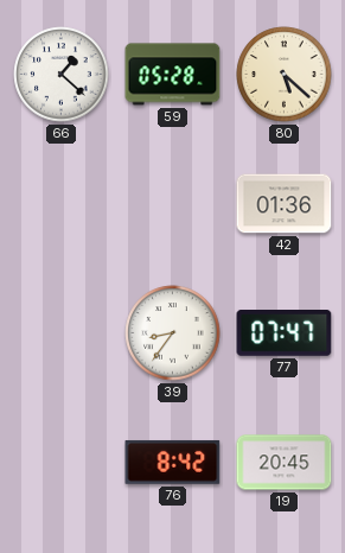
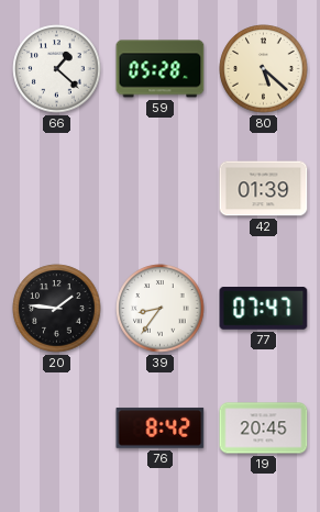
42: 01:36 -> 01:39
20: none -> 1:46
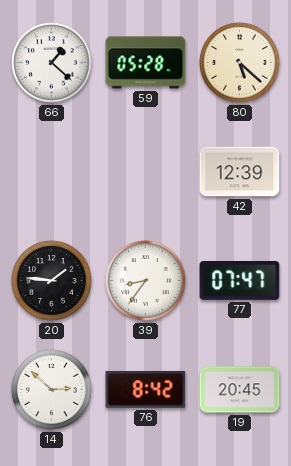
42: 01:39 -> 12:39
14: none -> 2:52
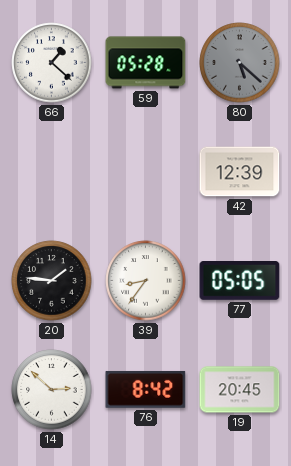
80 dial: cream -> grey
77: 07:47 -> 05:05
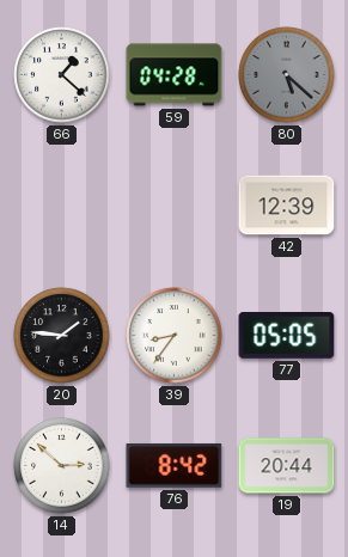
59: 05:28 -> 04:28
19: 20:45 -> 20:44
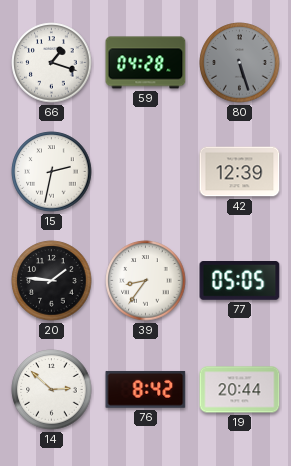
66: 1:22 -> 1:18
80: 5:22 -> 5:27
15: none -> 2:32
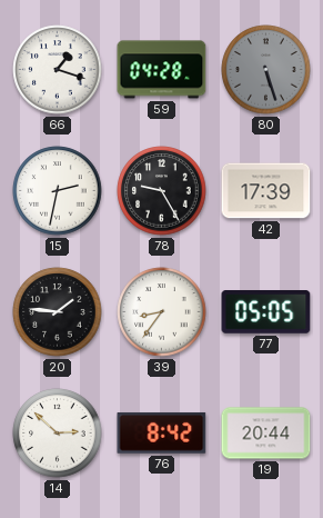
78: none -> 9:25
42: 12:39 -> 17:39
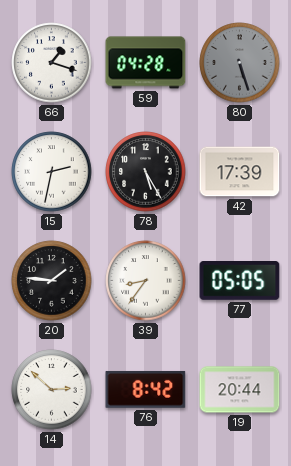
78: 9:25 -> 5:25
